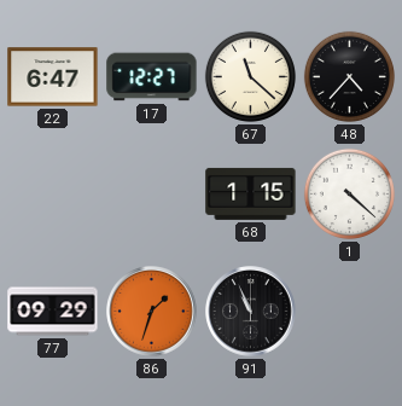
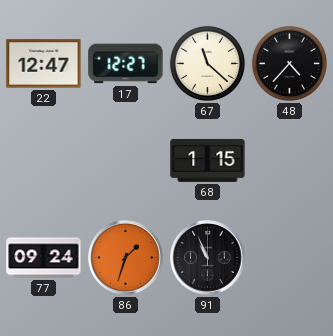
22: 6:47 -> 12:47
1: 4:22 -> none
77: 09:29 -> 09:24
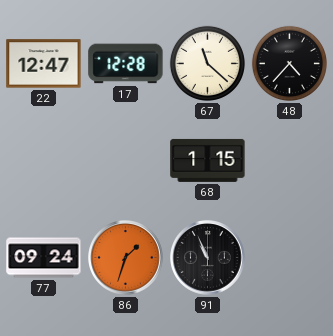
17: 12:27 -> 12:28
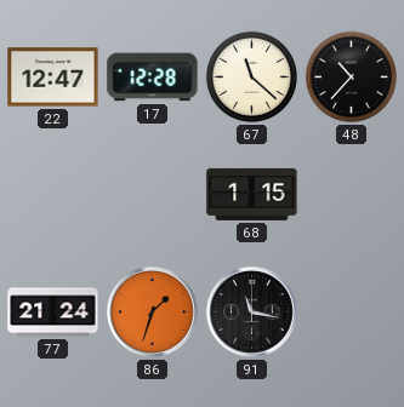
48: 4:37 -> 10:37
77: 09:24 -> 21:24
91: 10:56 -> 11:17
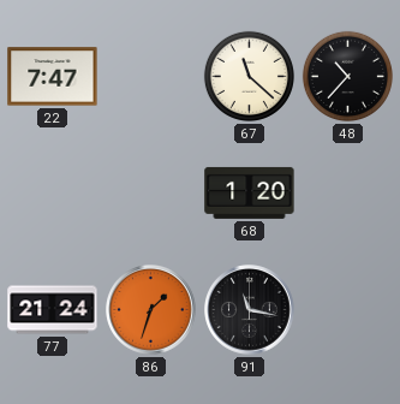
22: 12:47 -> 7:47
17: 12:28 -> none
68: 1:15 -> 1:20
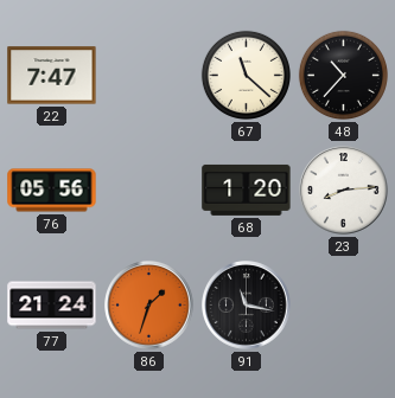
76: none -> 05:56
23: none -> 8:14
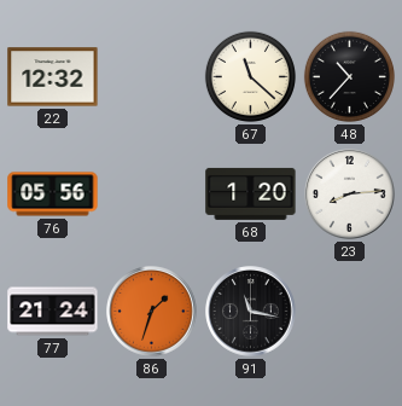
22: 7:47 -> 12:32
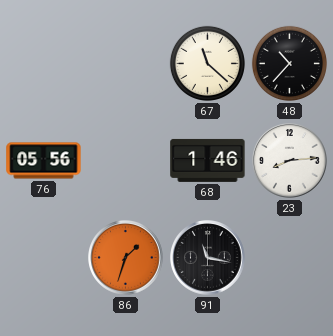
22: 12:32 -> none
68: 1:20 -> 1:46
77: 21:24 -> none
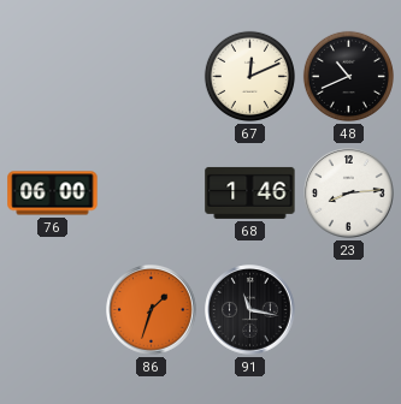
67: 11:22 -> 12:11
48: 10:37 -> 10:41
76: 05:56 -> 06:00
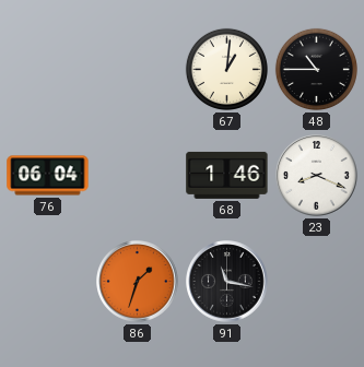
67: 12:11 -> 1:01
48: 10:41 -> 10:45
76: 06:00 -> 06:04
23: 8:14 -> 8:19
